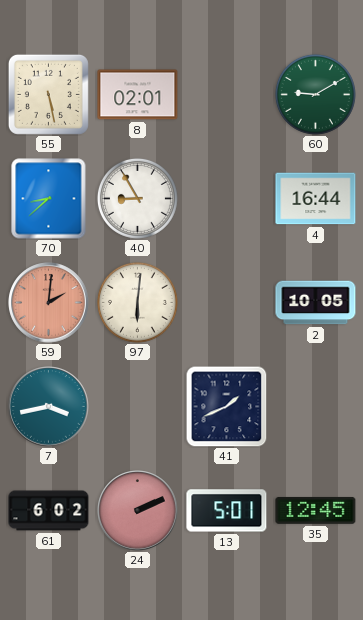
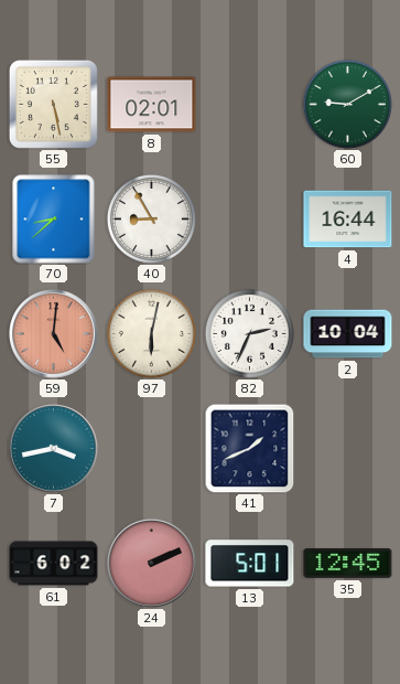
59: 2:01 -> 5:01
97: 6:01 -> 6:02
82: none -> 2:34
2: 10:05 -> 10:04
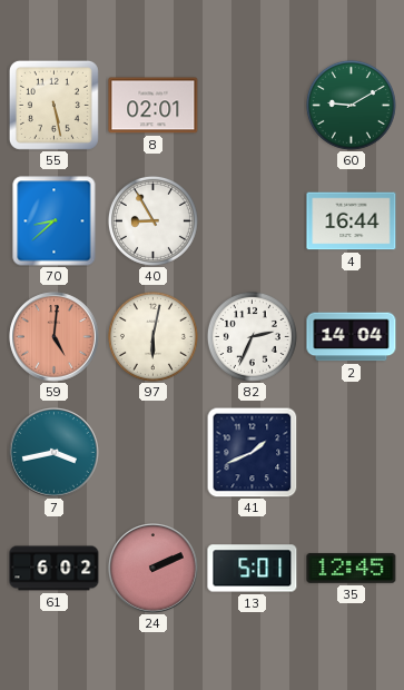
2: 10:04 -> 14:04
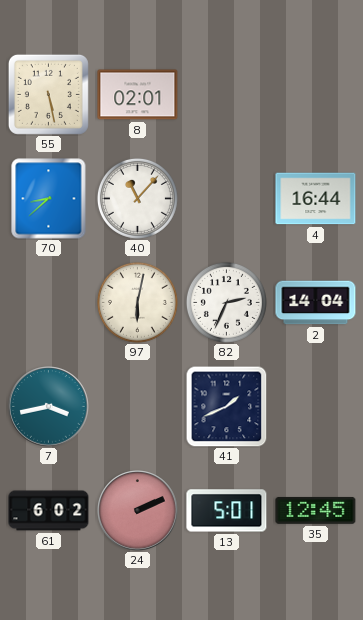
60: 9:10 -> none
40: 8:55 -> 11:07
59: 5:01 -> none
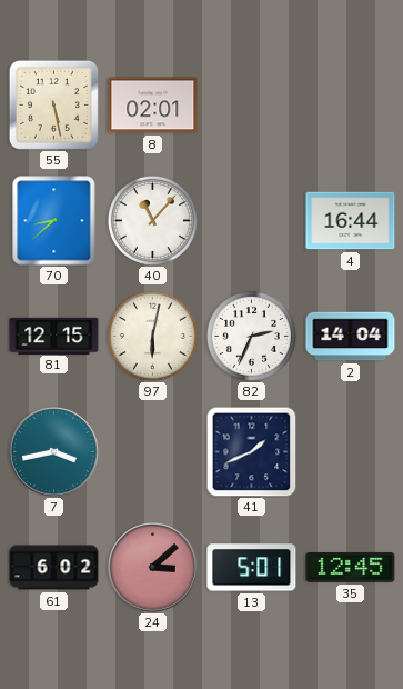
81: none -> 12:15
24: 2:11 -> 3:08
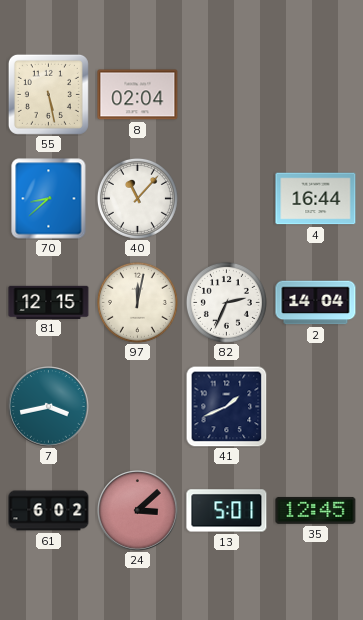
8: 02:01 -> 02:04
97: 6:02 -> 12:02
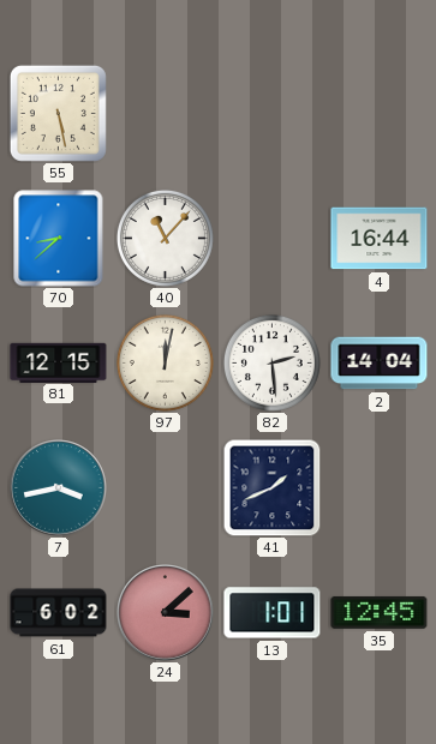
8: 02:04 -> none
82: 2:34 -> 2:29
13: 5:01 -> 1:01
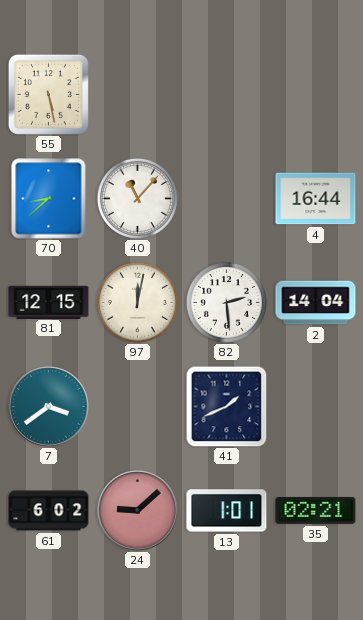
7: 3:43 -> 3:39
24: 3:08 -> 9:08
35: 12:45 -> 02:21
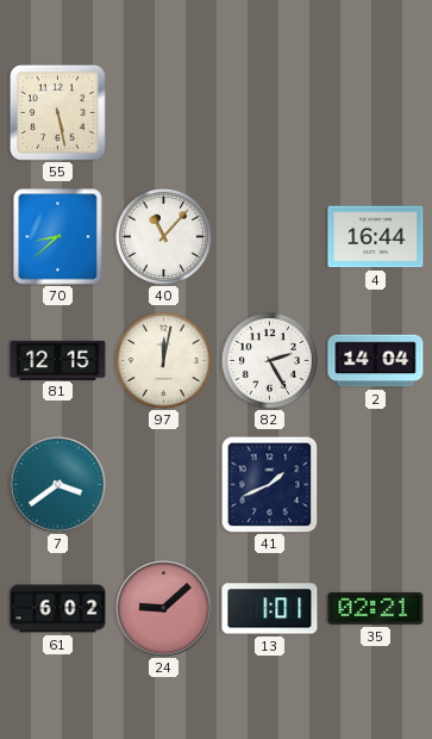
82: 2:29 -> 2:25
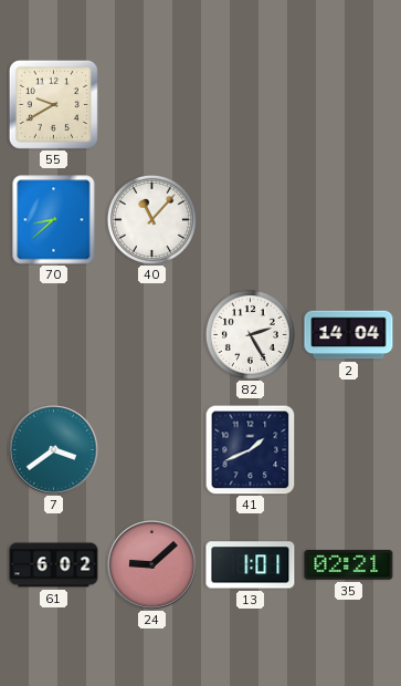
55: 5:28 -> 9:40
4: 16:44 -> none
81: 12:15 -> none
97: 12:02 -> none
